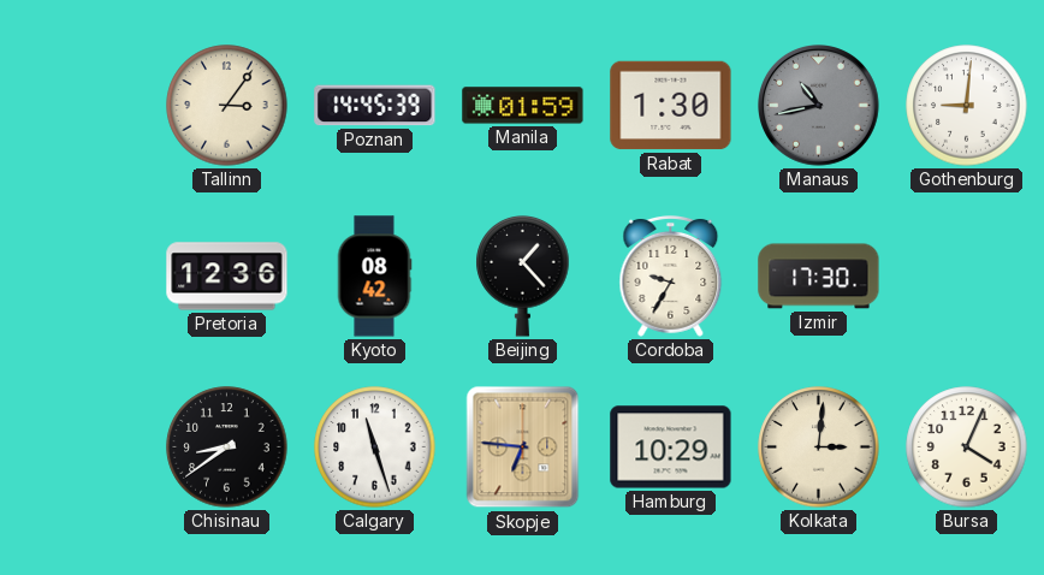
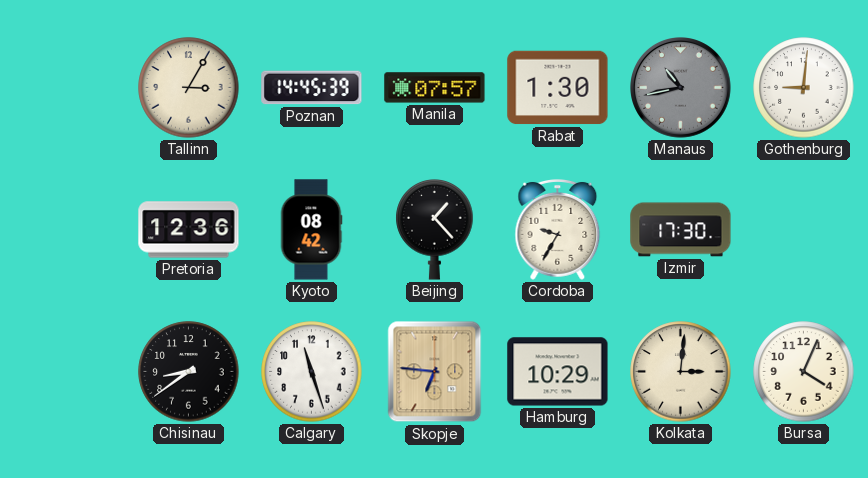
Tallinn: 3:06 -> 3:05
Manila: 01:59 -> 07:57
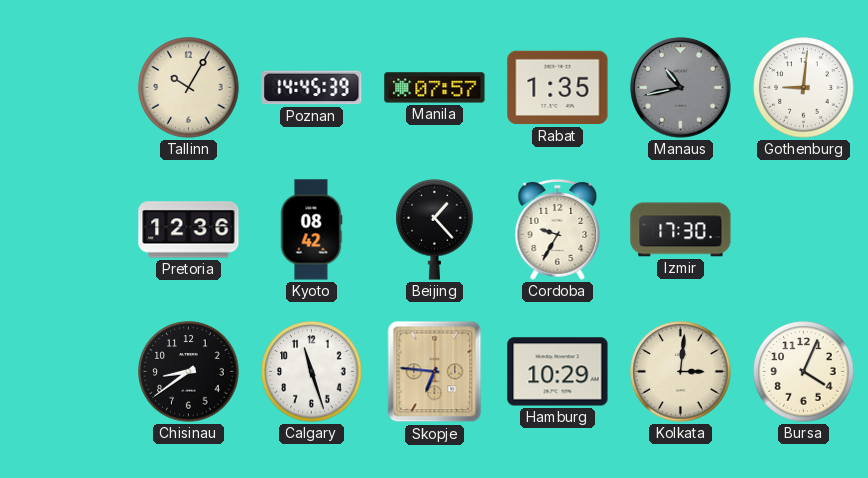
Tallinn: 3:05 -> 10:05
Rabat: 1:30 -> 1:35
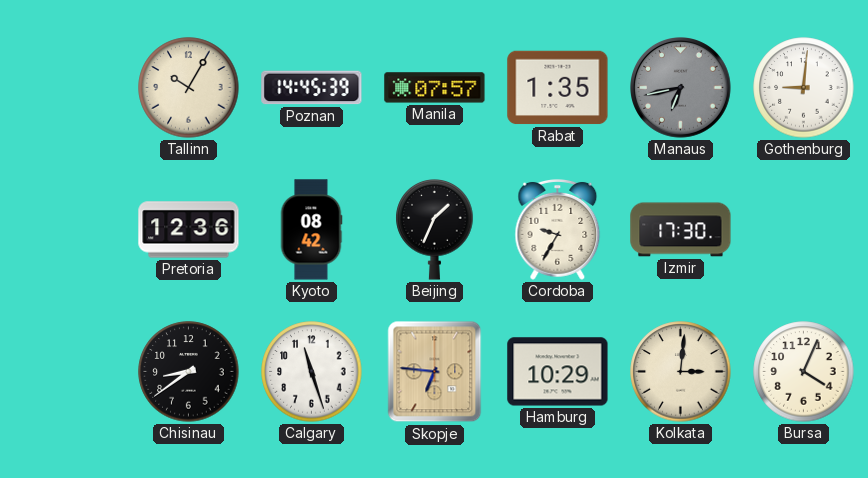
Manaus: 10:43 -> 6:43
Beijing: 1:23 -> 1:34
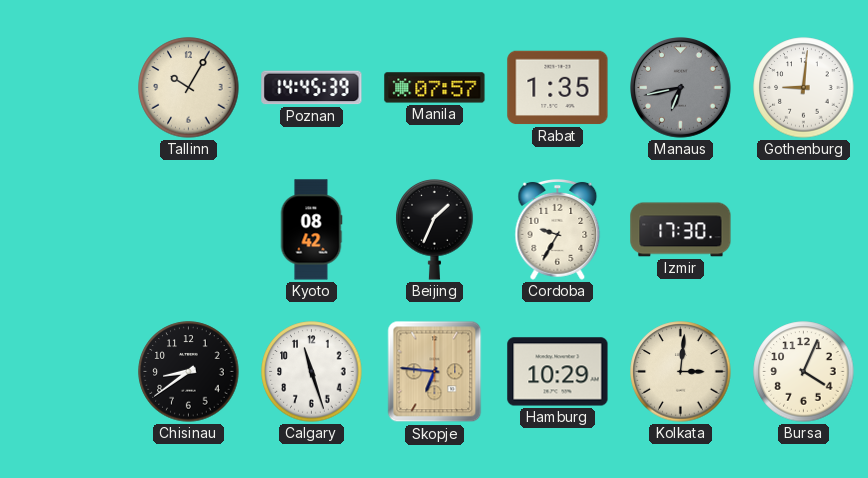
Pretoria: 12:36 -> none
